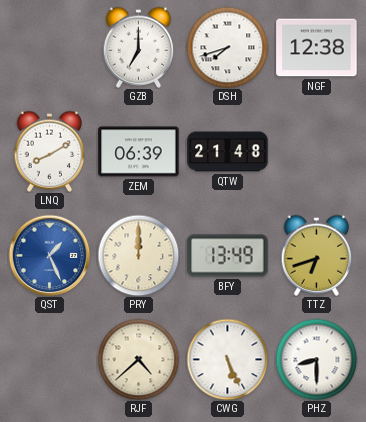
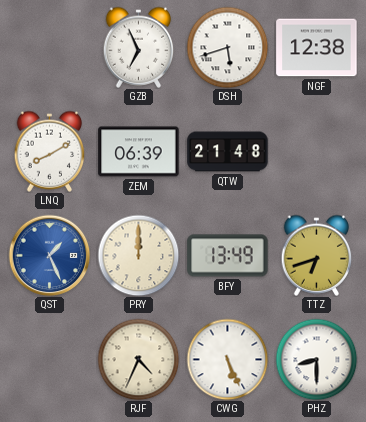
GZB: 7:00 -> 6:56
DSH: 7:42 -> 5:42
RJF: 4:38 -> 4:34
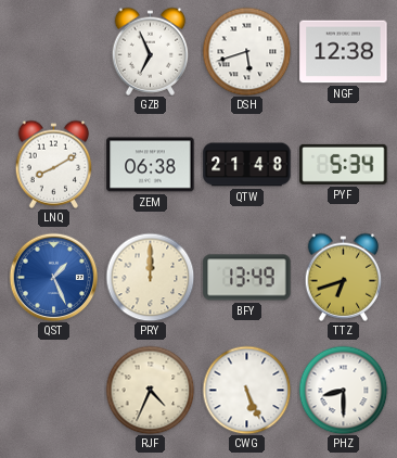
ZEM: 06:39 -> 06:38
PYF: none -> 5:34
